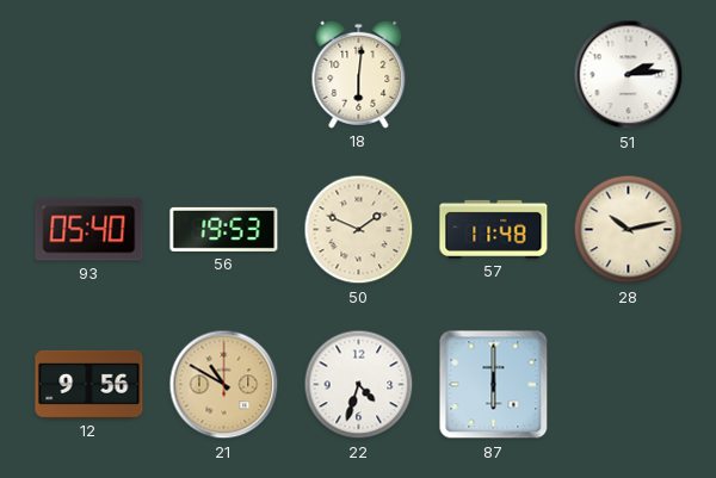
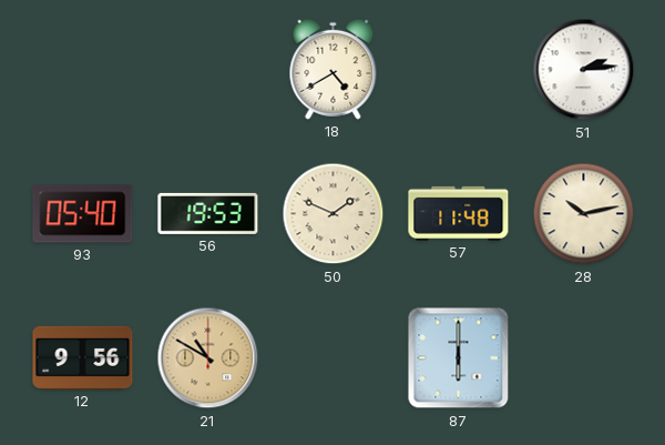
18: 6:01 -> 4:40
22: 4:33 -> none
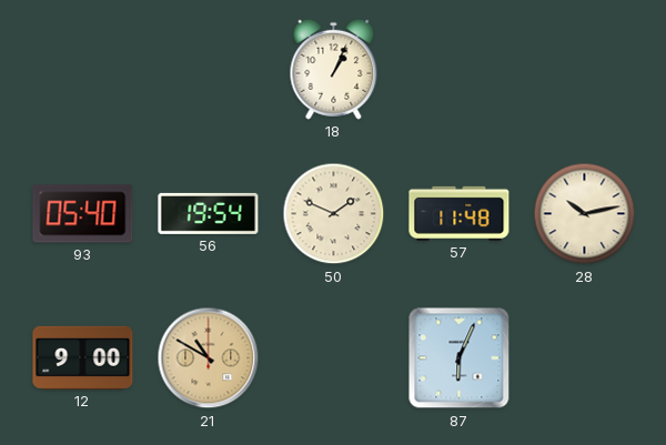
18: 4:40 -> 1:04
51: 2:14 -> none
56: 19:53 -> 19:54
12: 9:56 -> 9:00
87: 6:00 -> 6:04
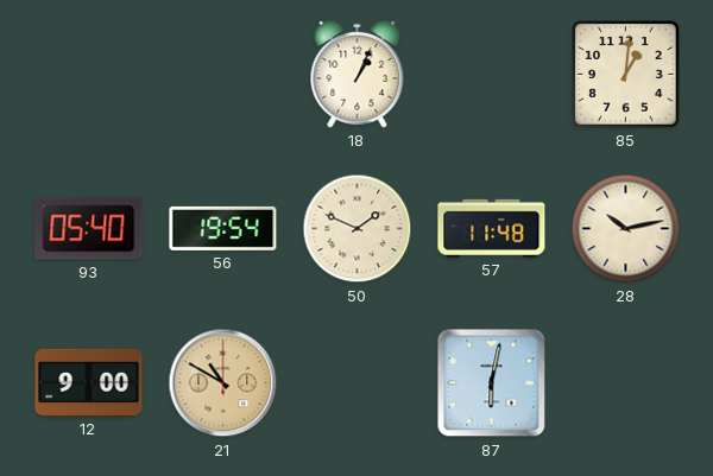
85: none -> 1:01
87: 6:04 -> 6:02
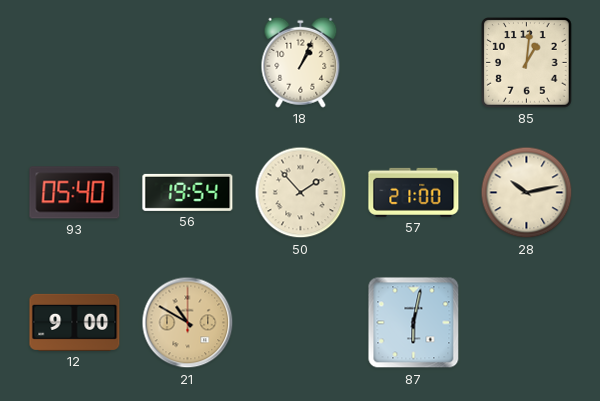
50: 1:49 -> 1:53
57: 11:48 -> 21:00
